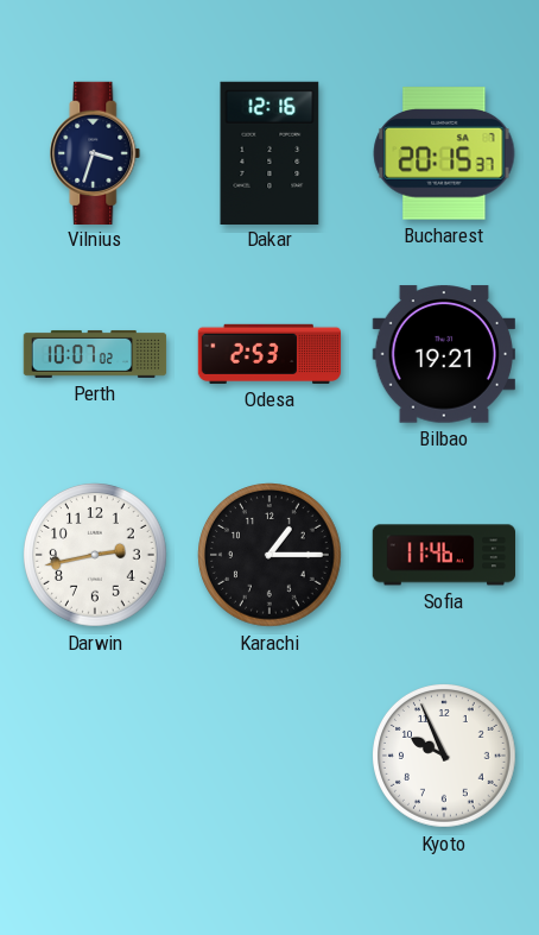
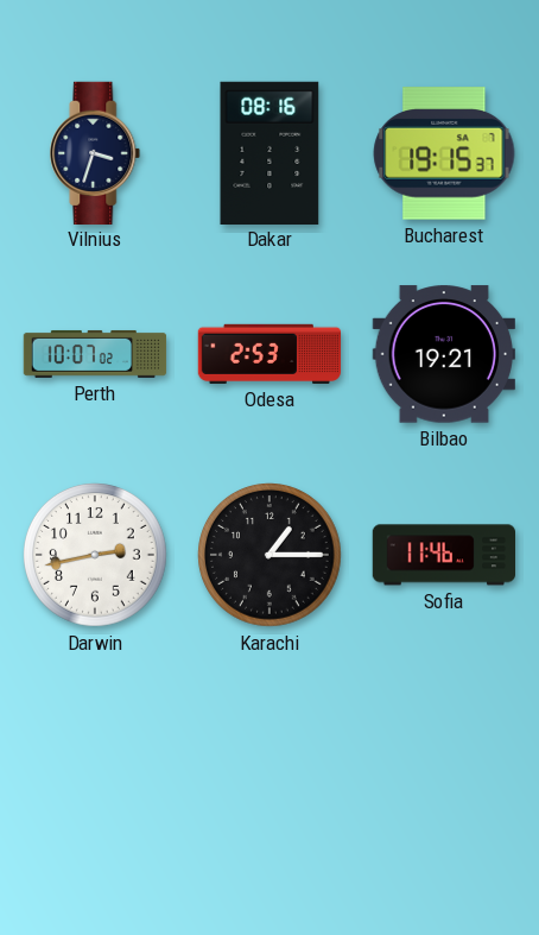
Dakar: 12:16 -> 08:16
Bucharest: 20:15 -> 19:15
Kyoto: 9:56 -> none
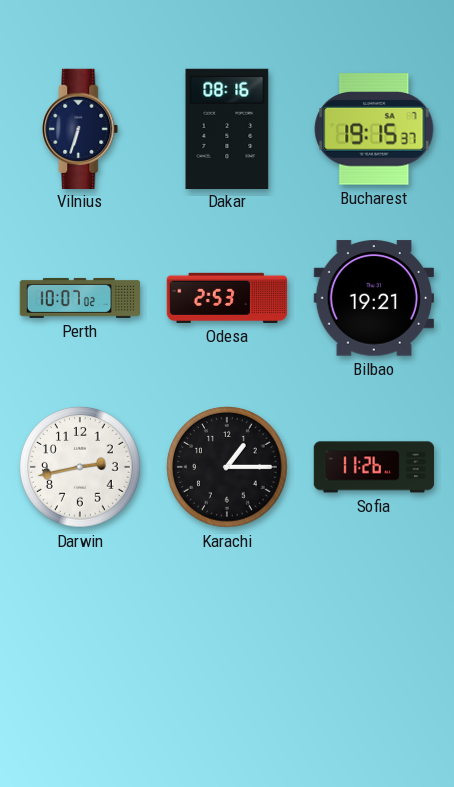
Vilnius: 3:33 -> 6:33
Sofia: 11:46 -> 11:26
